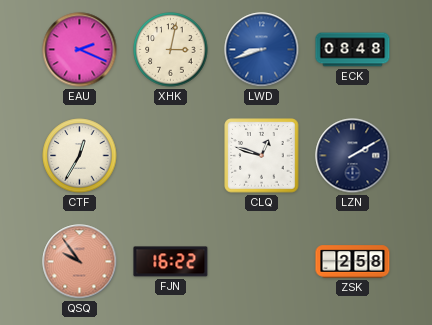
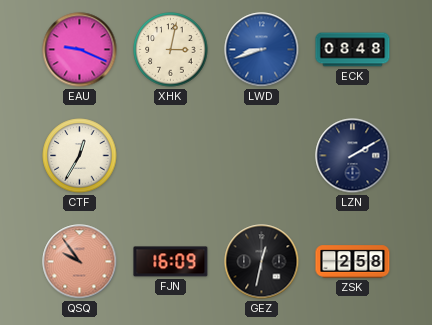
EAU: 2:19 -> 9:19
CLQ: 12:48 -> none
FJN: 16:22 -> 16:09
GEZ: none -> 12:32
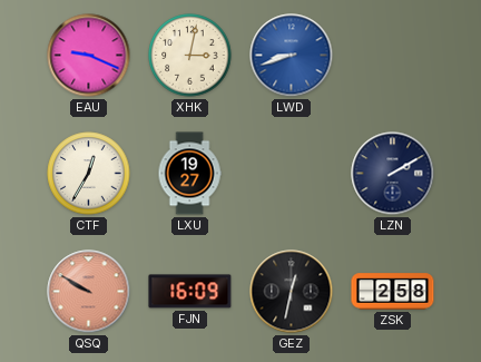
ECK: 08:48 -> none
LXU: none -> 19:27
QSQ: 9:54 -> 9:50
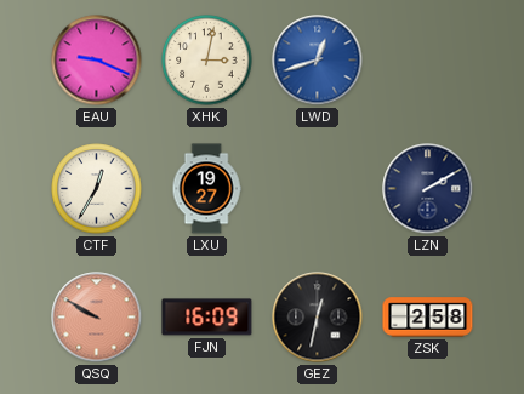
LWD: 8:42 -> 12:42
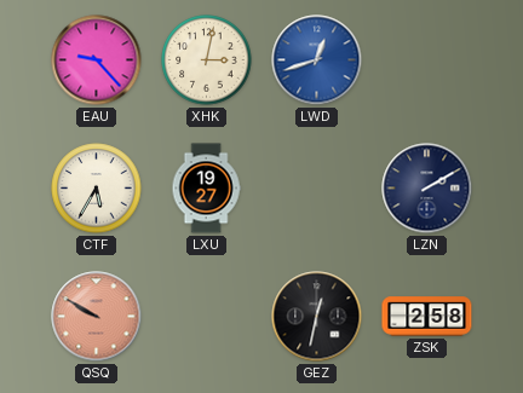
EAU: 9:19 -> 9:23
CTF: 12:35 -> 5:35
FJN: 16:09 -> none
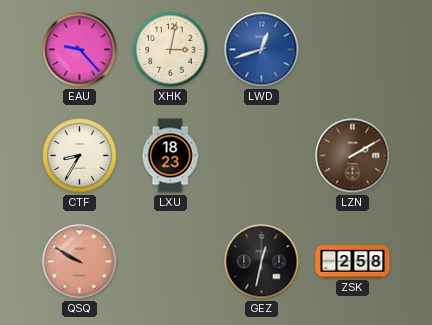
CTF: 5:35 -> 8:35
LXU: 19:27 -> 18:23
LZN dial: navy -> brown
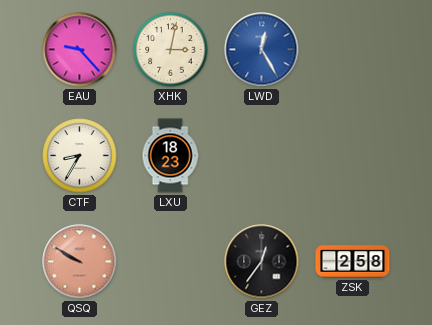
LWD: 12:42 -> 12:25
LZN: 2:10 -> none
GEZ: 12:32 -> 12:36
